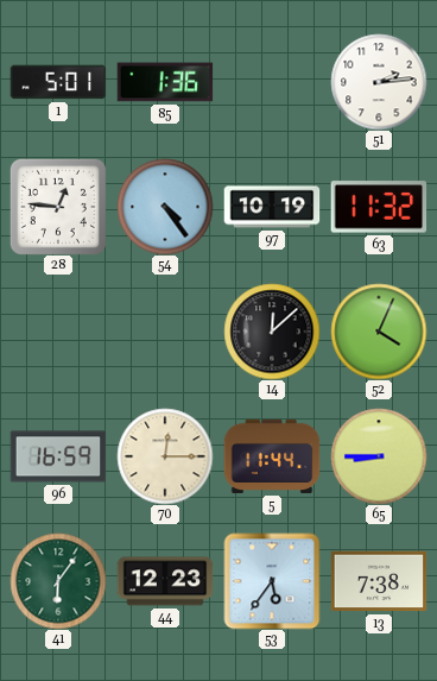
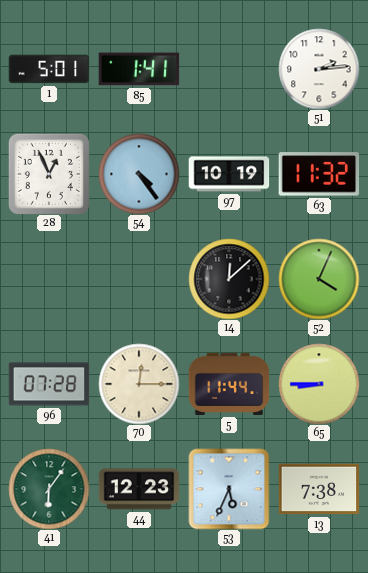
85: 1:36 -> 1:41
28: 12:46 -> 12:56
96: 16:59 -> 07:28
53: 5:36 -> 5:34
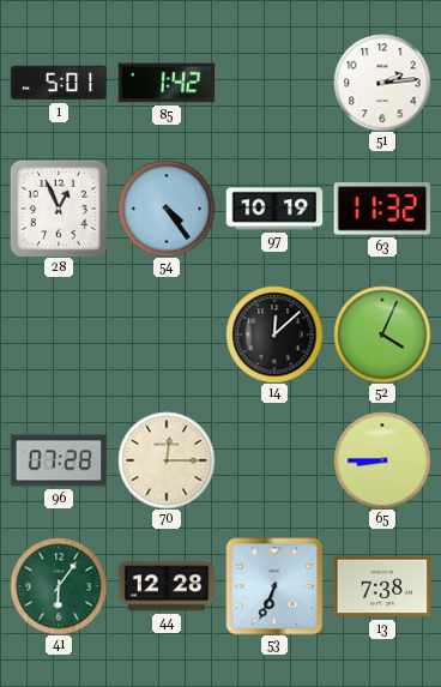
85: 1:41 -> 1:42
5: 11:44 -> none
44: 12:23 -> 12:28
53: 5:34 -> 6:34
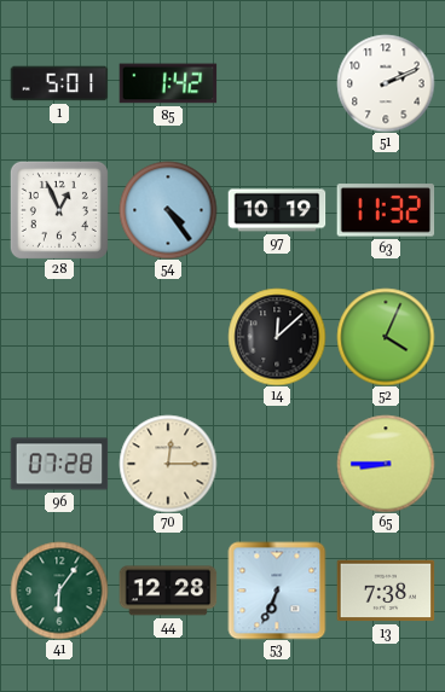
51: 2:14 -> 2:11
